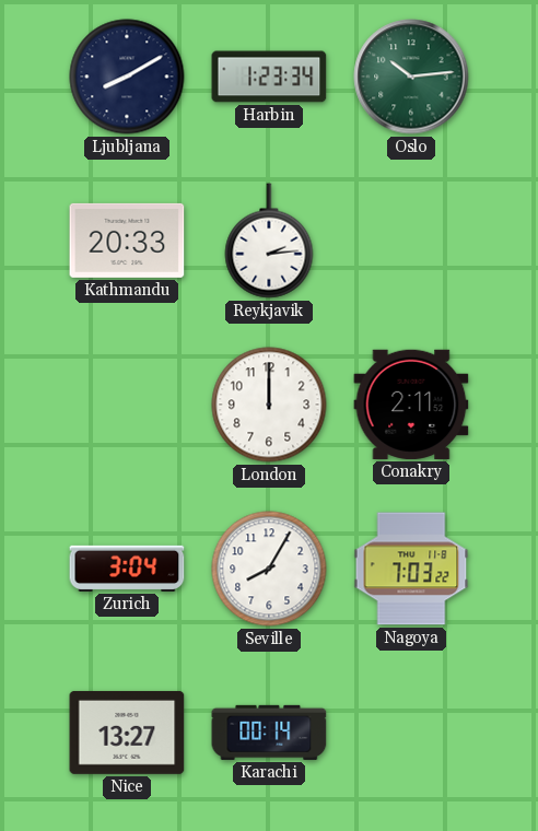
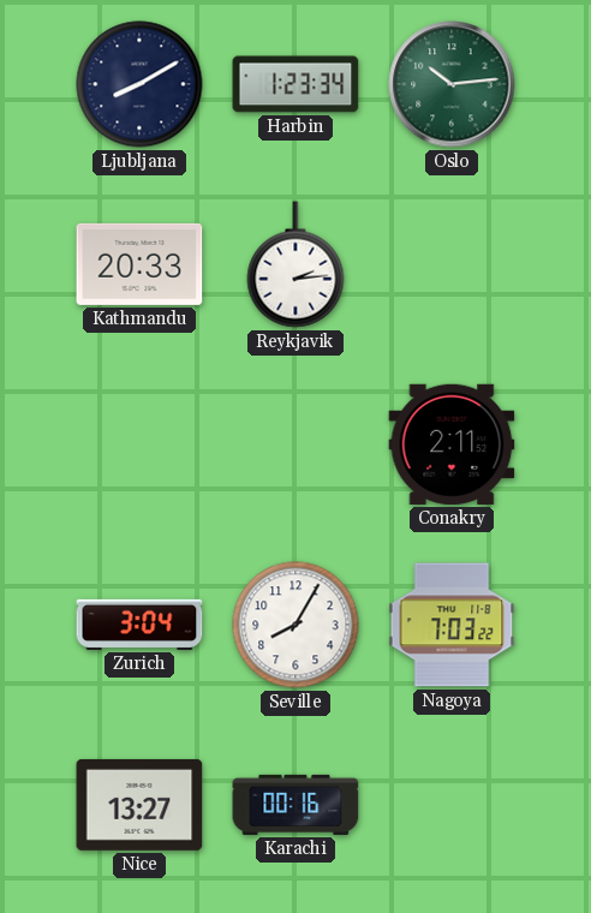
London: 12:00 -> none
Karachi: 00:14 -> 00:16
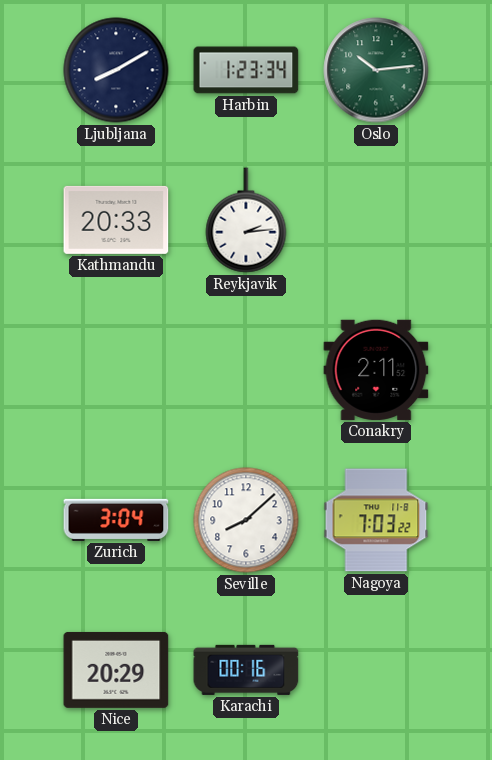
Seville: 8:05 -> 8:08
Nice: 13:27 -> 20:29
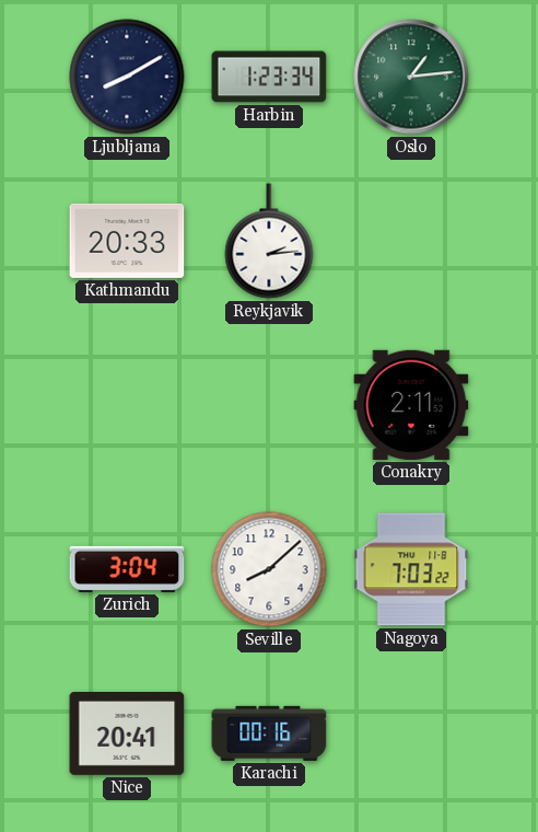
Oslo: 10:14 -> 1:14
Nice: 20:29 -> 20:41
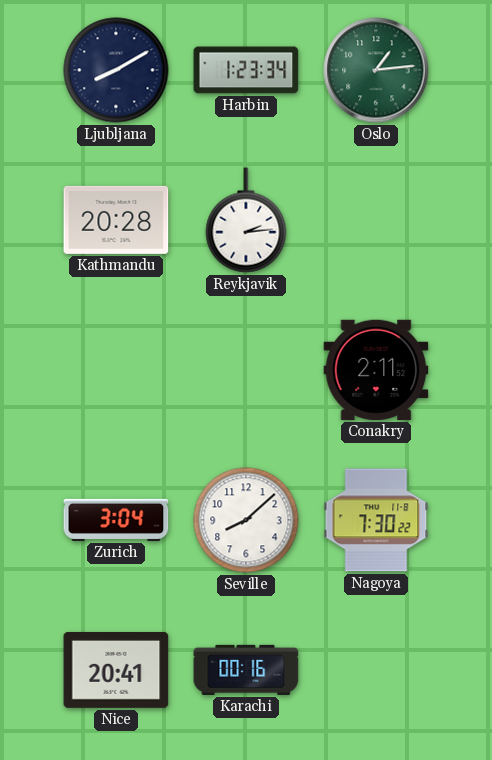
Kathmandu: 20:33 -> 20:28
Nagoya: 7:03 -> 7:30
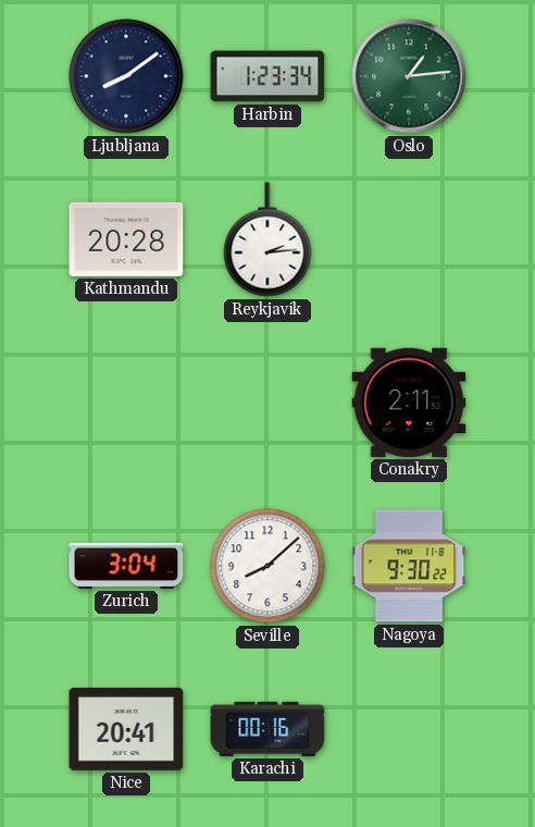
Ljubljana: 8:10 -> 8:09
Nagoya: 7:30 -> 9:30
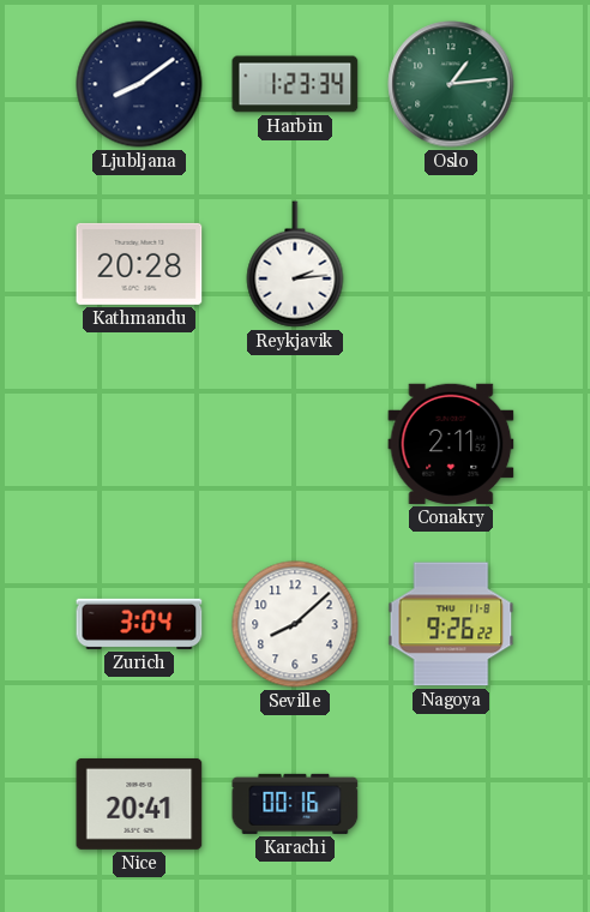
Nagoya: 9:30 -> 9:26
